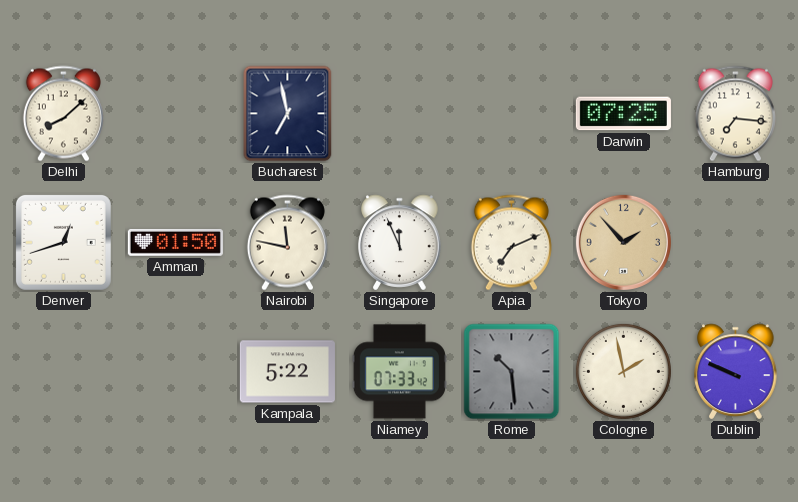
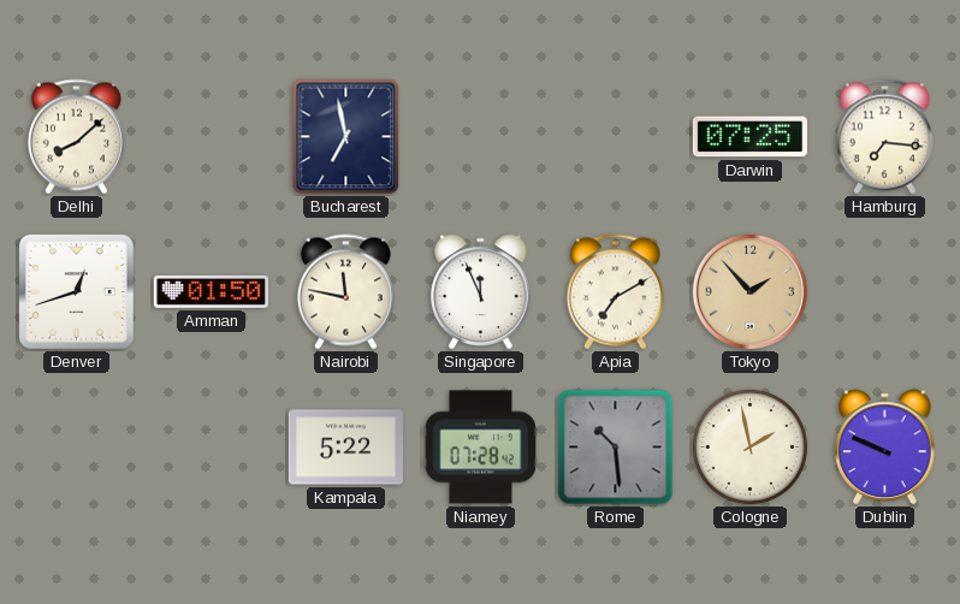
Apia: 7:11 -> 7:10
Niamey: 07:33 -> 07:28
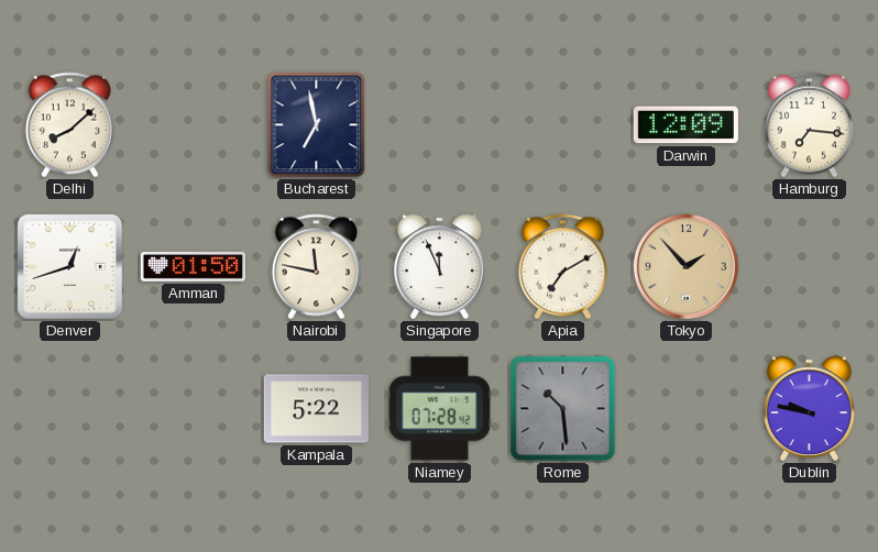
Darwin: 07:25 -> 12:09
Cologne: 1:58 -> none
Dublin: 9:49 -> 9:47
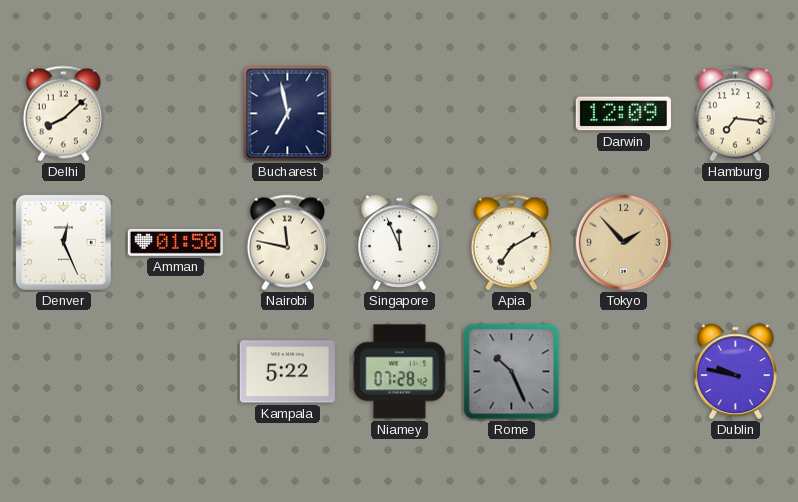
Denver: 12:42 -> 12:26
Rome: 10:29 -> 10:26
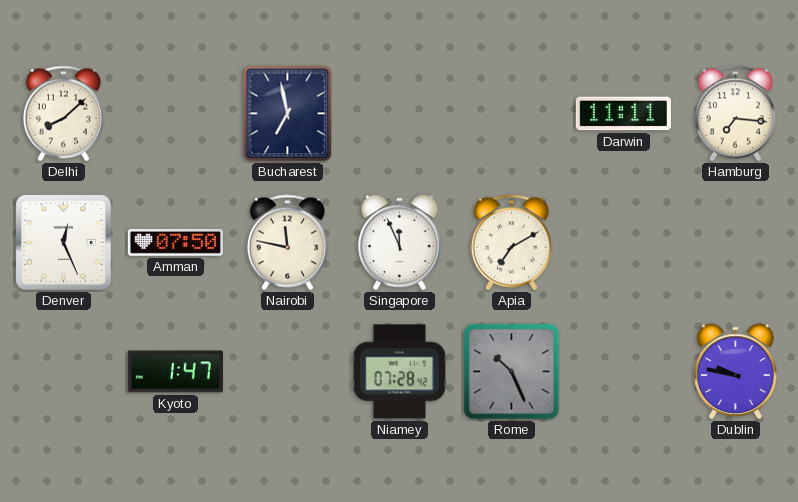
Darwin: 12:09 -> 11:11
Amman: 01:50 -> 07:50
Tokyo: 1:53 -> none
Kyoto: none -> 1:47
Kampala: 5:22 -> none
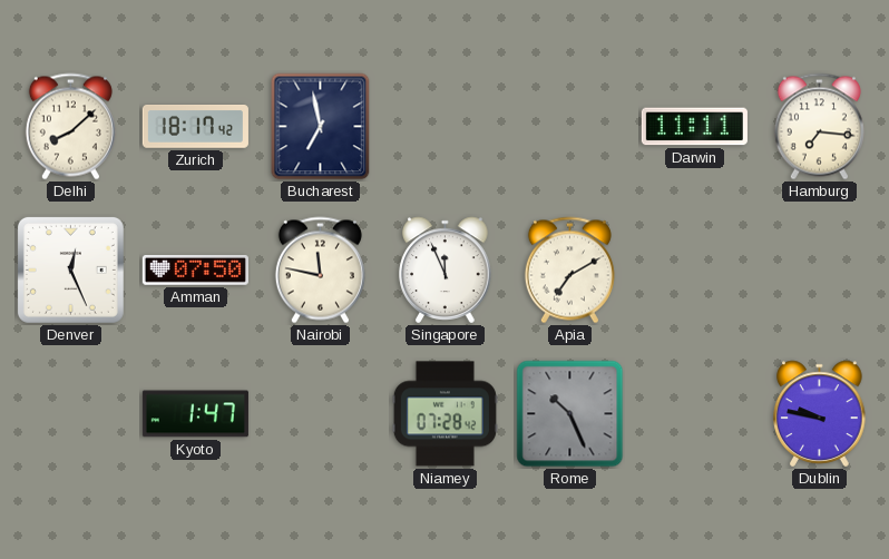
Zurich: none -> 18:17
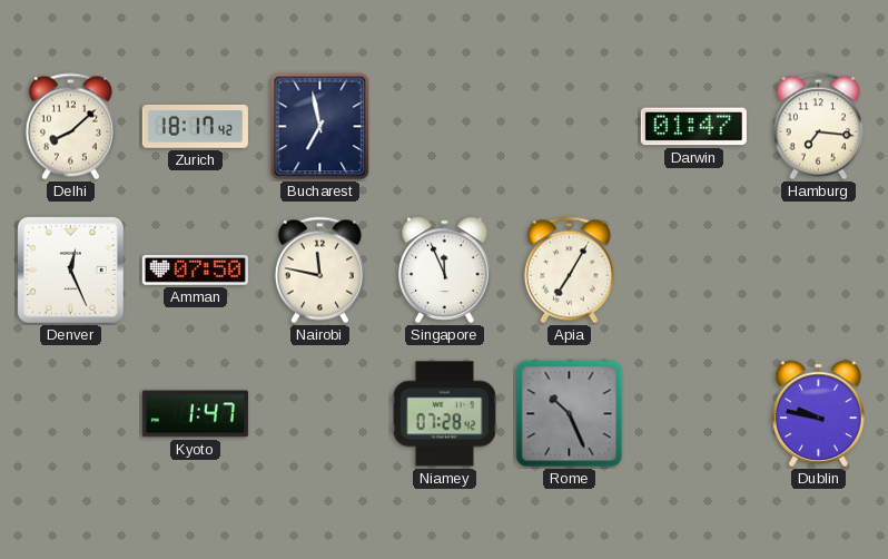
Darwin: 11:11 -> 01:47
Apia: 7:10 -> 7:05
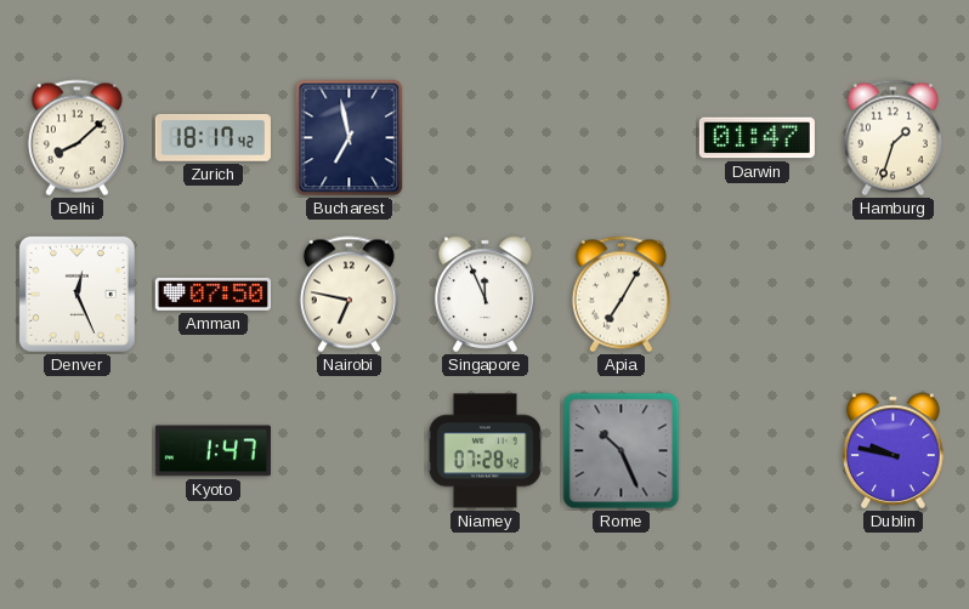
Hamburg: 7:16 -> 1:33
Nairobi: 11:47 -> 6:47
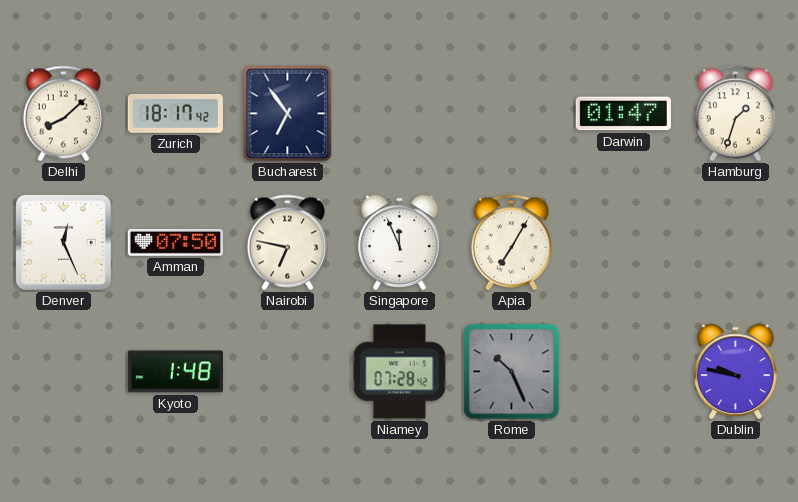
Bucharest: 6:58 -> 6:54
Kyoto: 1:47 -> 1:48
